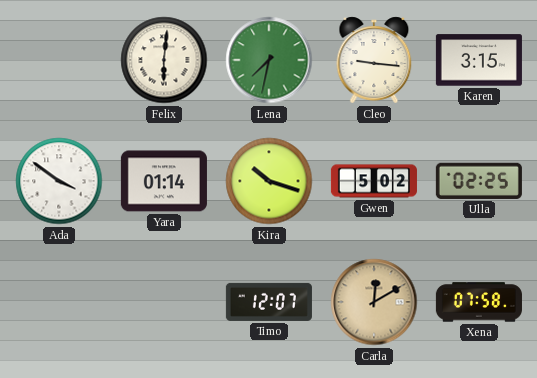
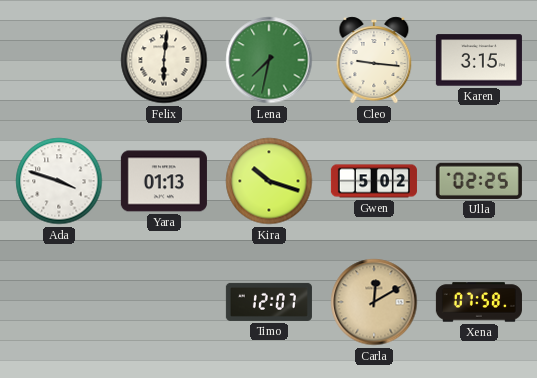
Ada: 3:51 -> 3:48
Yara: 01:14 -> 01:13
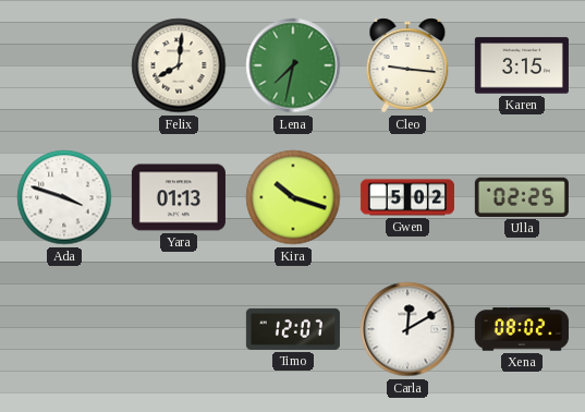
Felix: 6:01 -> 8:01
Carla dial: champagne -> white
Xena: 07:58 -> 08:02
